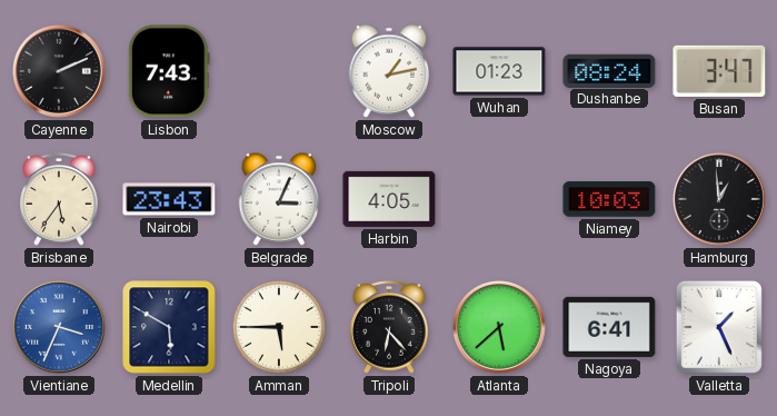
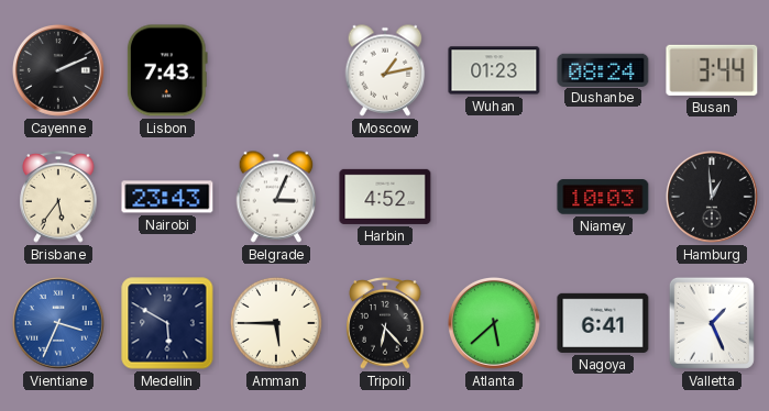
Busan: 3:47 -> 3:44
Harbin: 4:05 -> 4:52
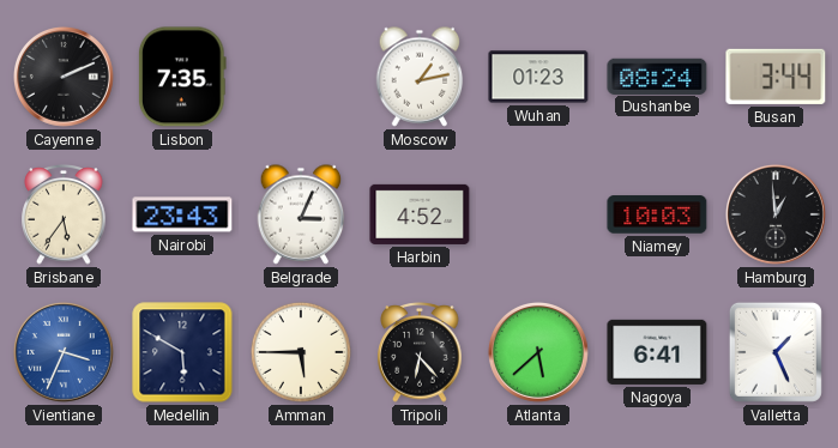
Lisbon: 7:43 -> 7:35
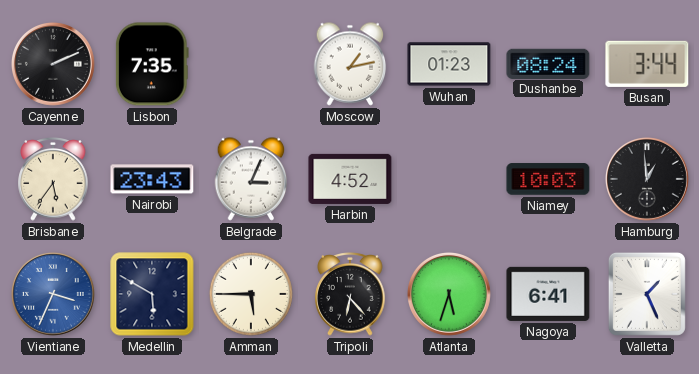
Atlanta: 5:38 -> 5:33
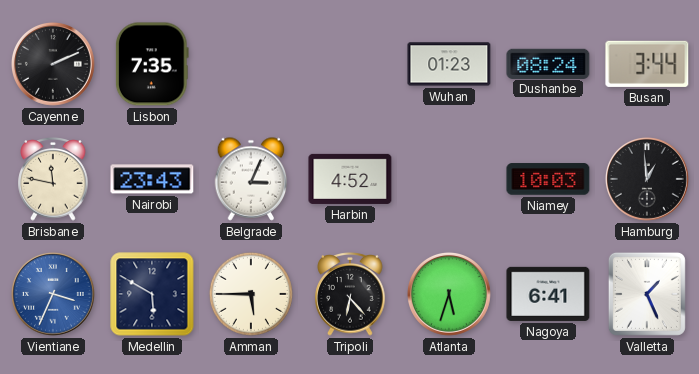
Moscow: 1:13 -> none
Brisbane: 5:36 -> 11:47
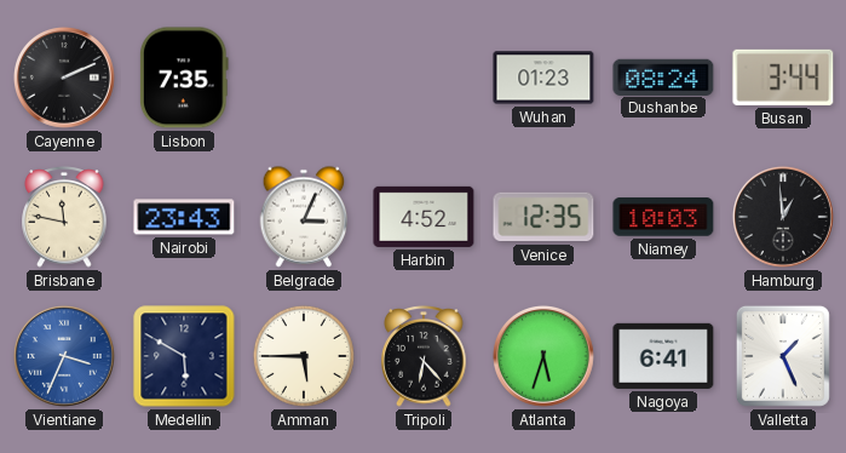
Venice: none -> 12:35
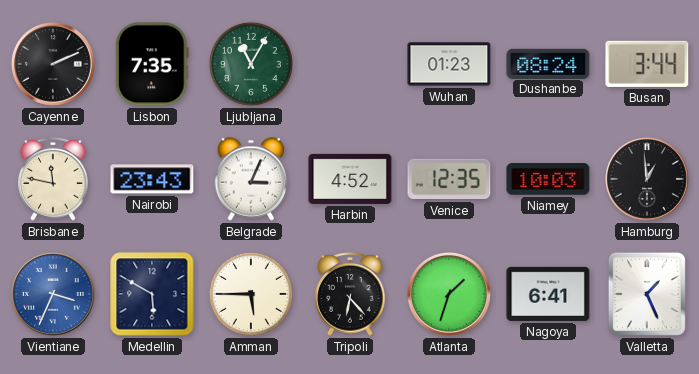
Ljubljana: none -> 11:05
Atlanta: 5:33 -> 1:33
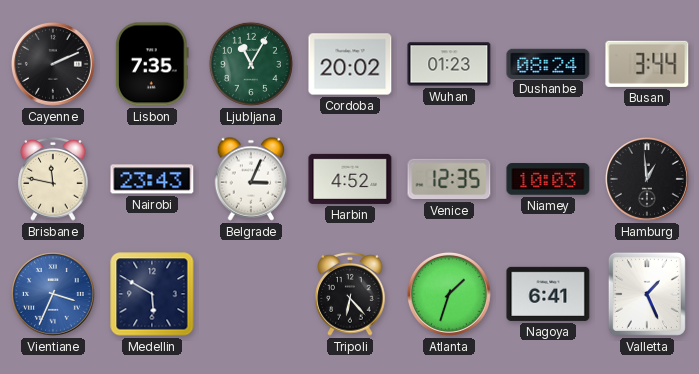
Cordoba: none -> 20:02
Amman: 5:45 -> none
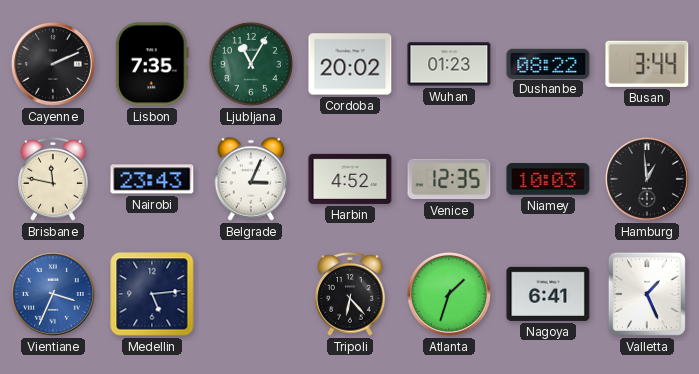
Dushanbe: 08:24 -> 08:22
Medellin: 5:50 -> 5:14
